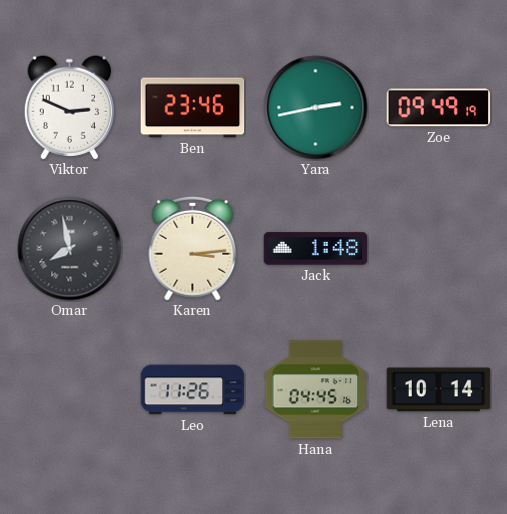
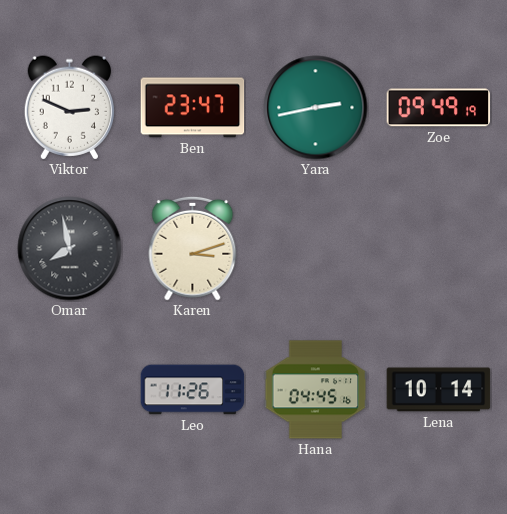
Ben: 23:46 -> 23:47
Karen: 3:14 -> 3:12
Jack: 1:48 -> none
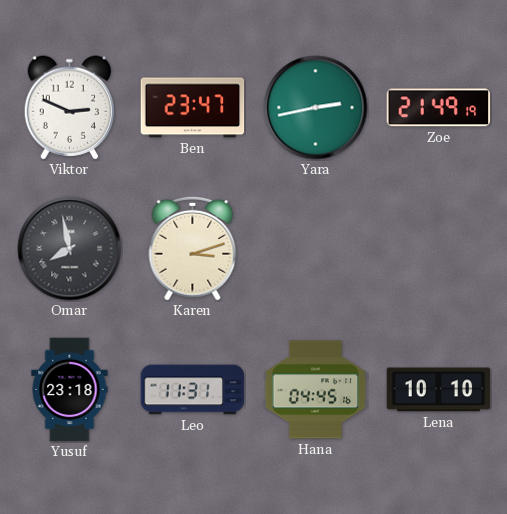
Zoe: 09:49 -> 21:49
Yusuf: none -> 23:18
Leo: 11:26 -> 11:31
Lena: 10:14 -> 10:10
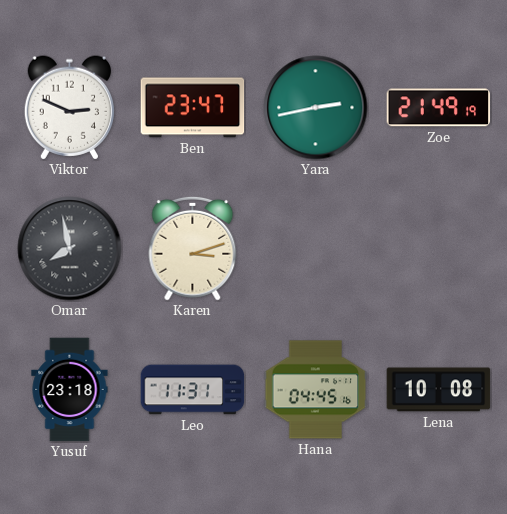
Lena: 10:10 -> 10:08
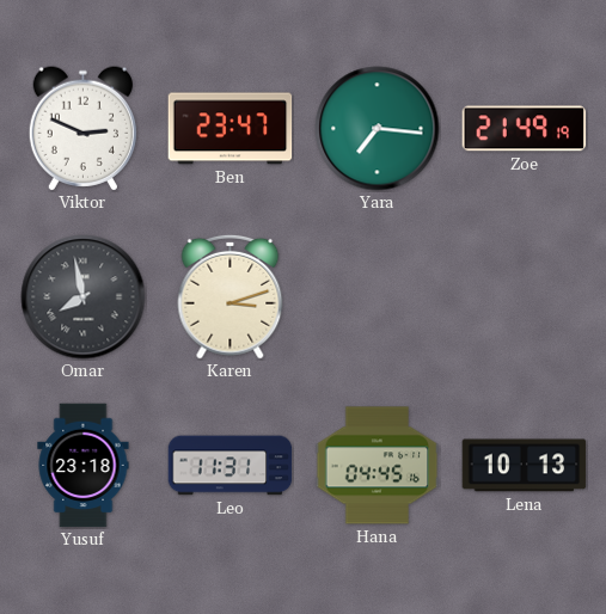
Yara: 2:43 -> 7:16
Lena: 10:08 -> 10:13
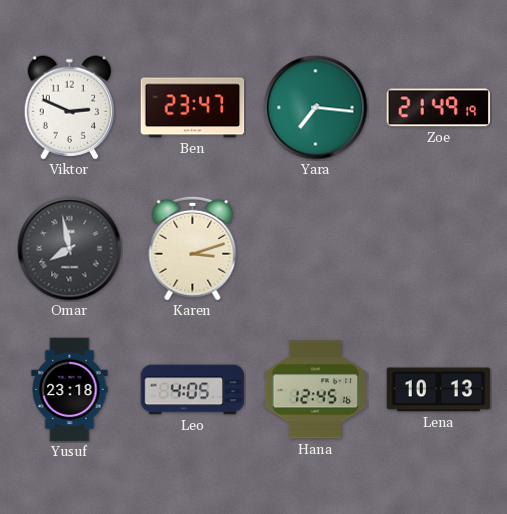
Leo: 11:31 -> 4:05
Hana: 04:45 -> 12:45
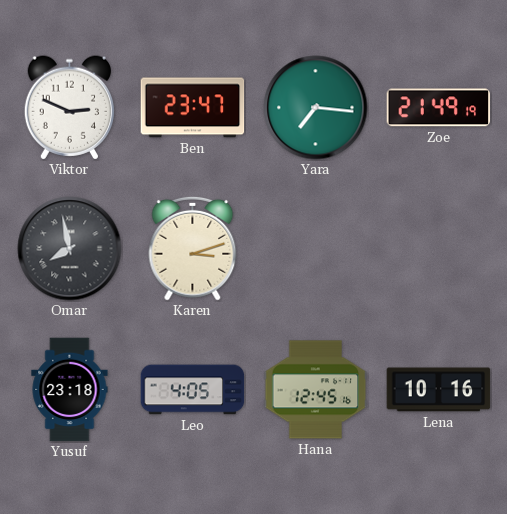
Lena: 10:13 -> 10:16
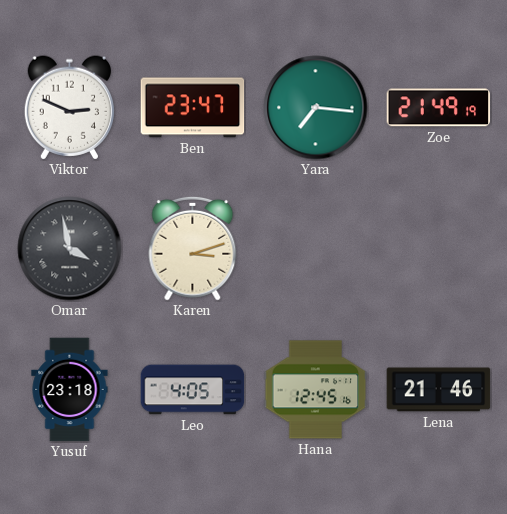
Omar: 7:58 -> 3:58
Lena: 10:16 -> 21:46
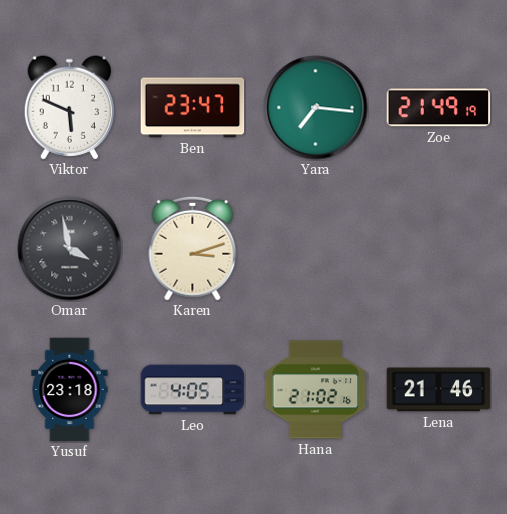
Viktor: 2:49 -> 5:49
Hana: 12:45 -> 21:02
